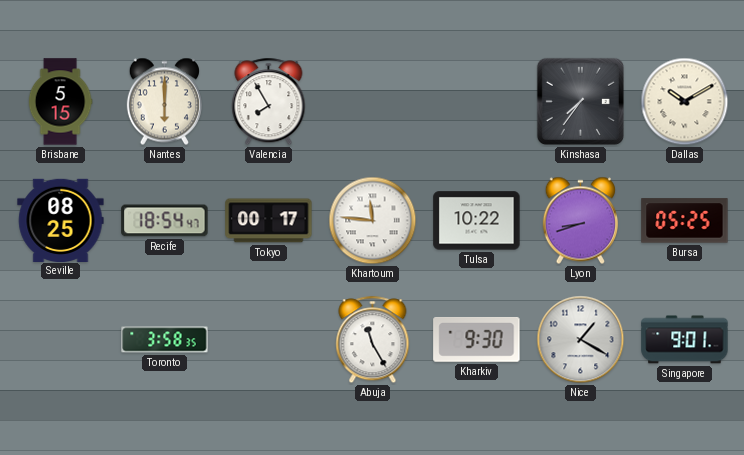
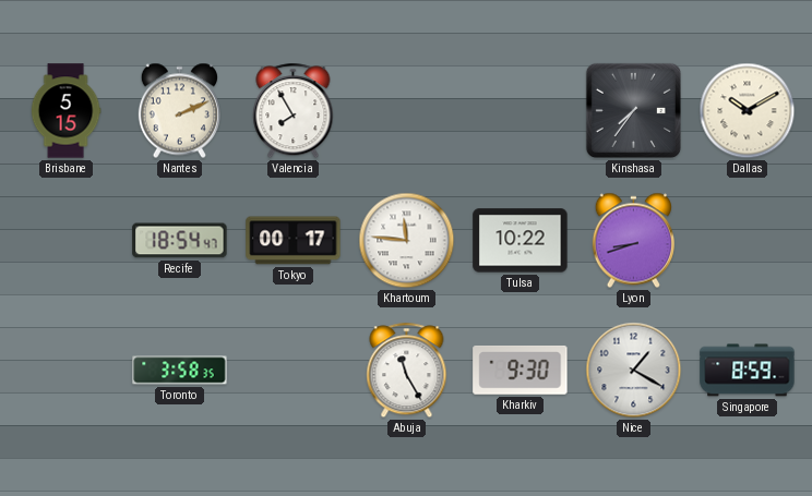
Nantes: 6:00 -> 2:11
Seville: 08:25 -> none
Bursa: 05:25 -> none
Singapore: 9:01 -> 8:59
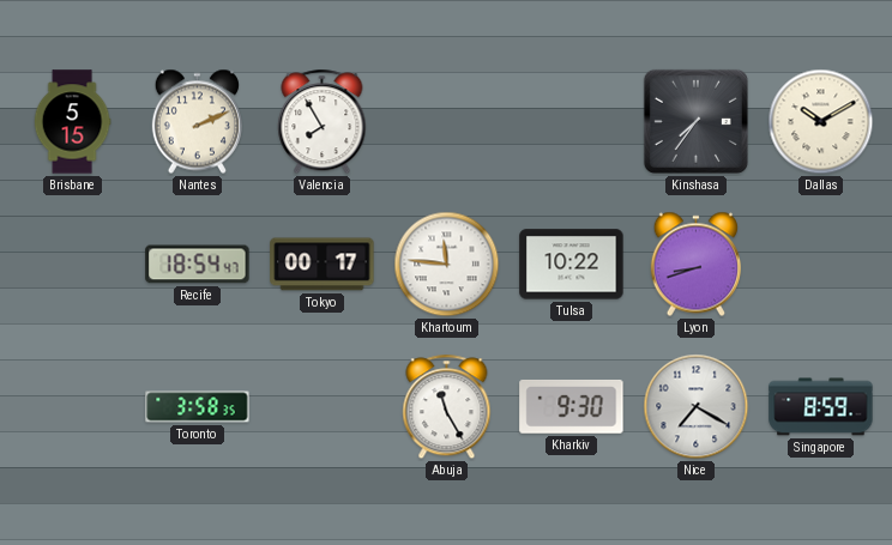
Nice: 1:20 -> 7:20
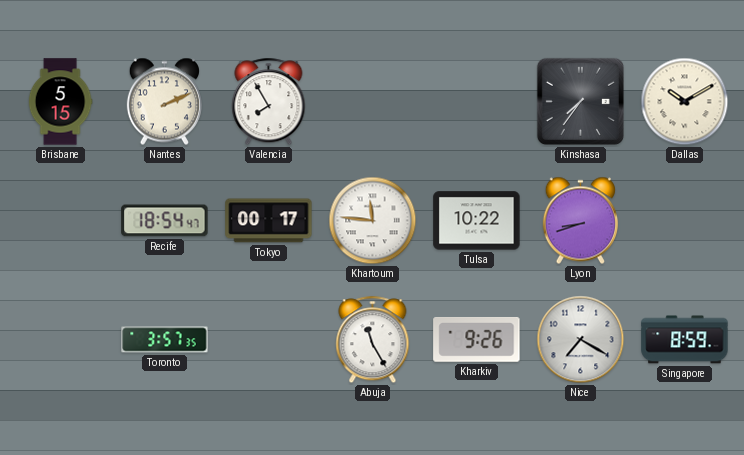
Toronto: 3:58 -> 3:57
Kharkiv: 9:30 -> 9:26
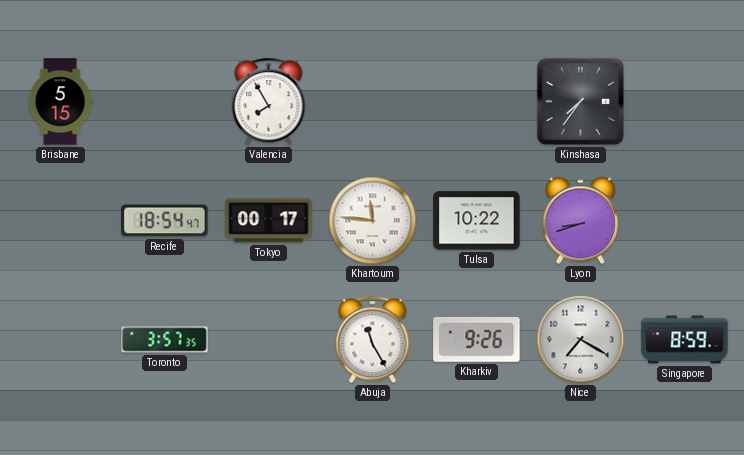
Nantes: 2:11 -> none
Dallas: 10:10 -> none
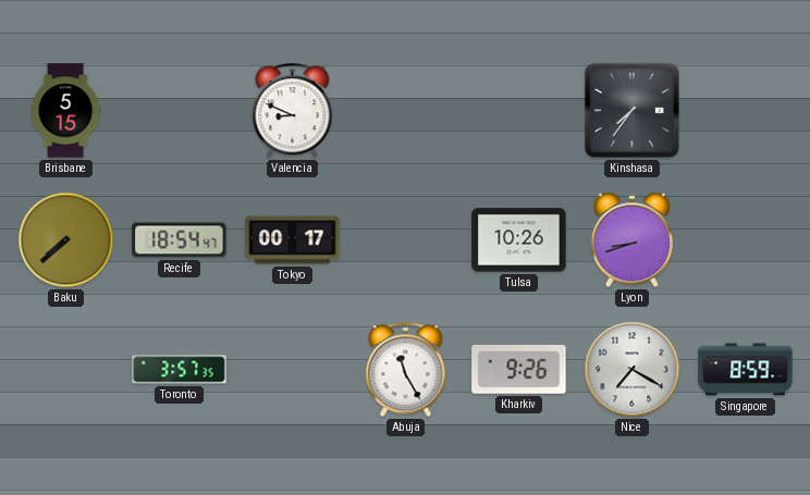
Valencia: 7:55 -> 8:49
Baku: none -> 7:38
Khartoum: 11:46 -> none
Tulsa: 10:22 -> 10:26
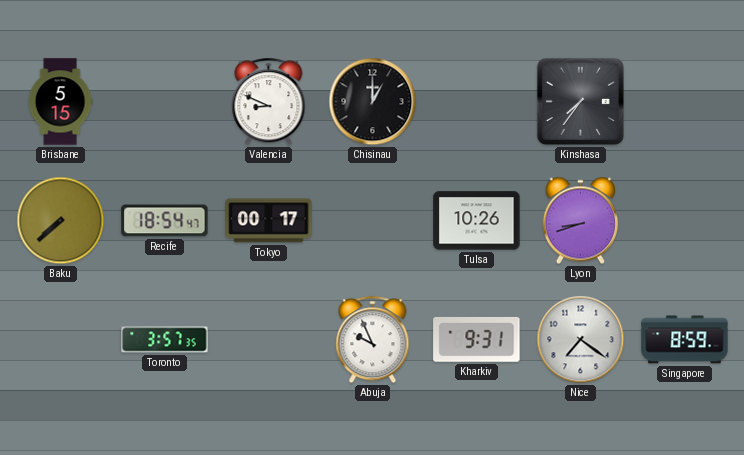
Chisinau: none -> 1:00
Abuja: 11:25 -> 9:56
Kharkiv: 9:26 -> 9:31
Nice: 7:20 -> 7:21
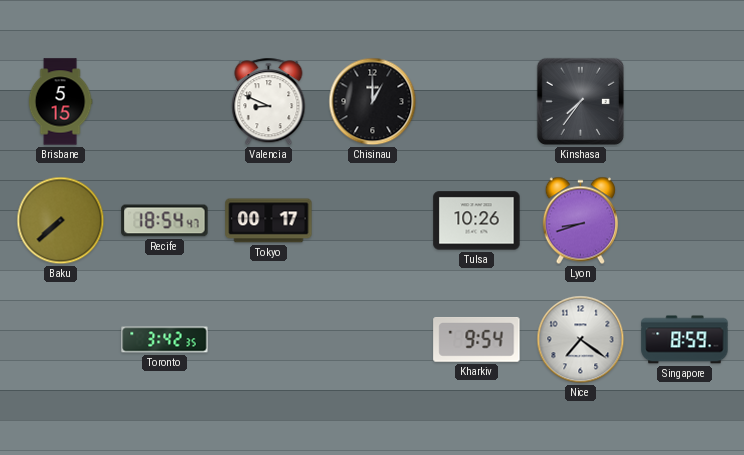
Toronto: 3:57 -> 3:42
Abuja: 9:56 -> none
Kharkiv: 9:31 -> 9:54
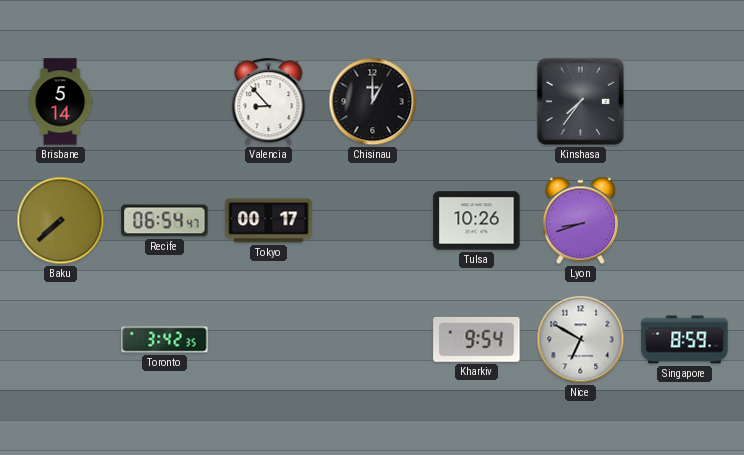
Brisbane: 5:15 -> 5:14
Valencia: 8:49 -> 8:53
Recife: 18:54 -> 06:54
Nice: 7:21 -> 6:50
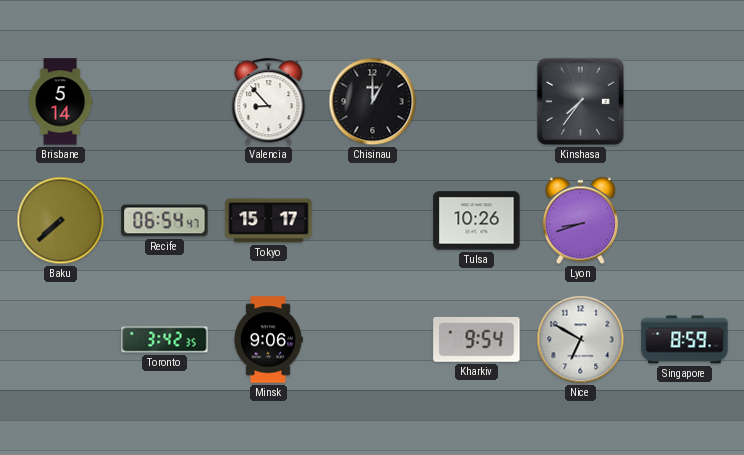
Tokyo: 00:17 -> 15:17
Minsk: none -> 9:06
